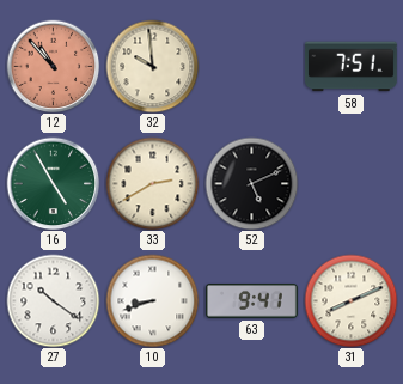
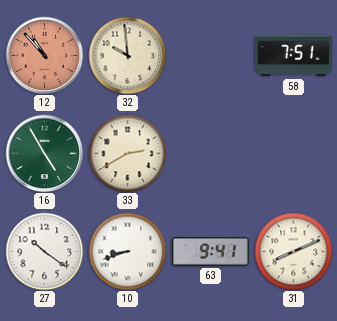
52: 5:11 -> none
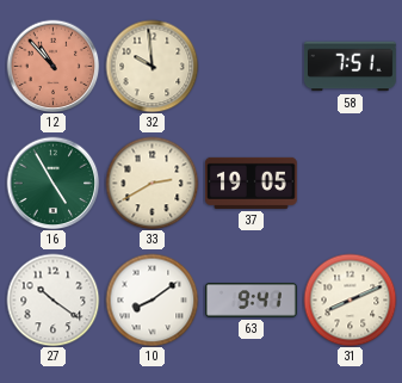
37: none -> 19:05
10: 8:42 -> 8:09
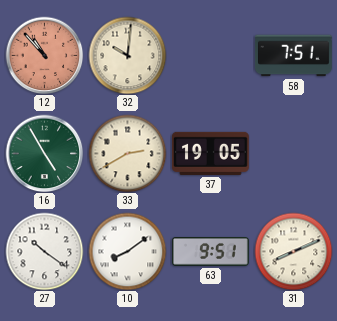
32: 9:59 -> 10:01
63: 9:41 -> 9:51
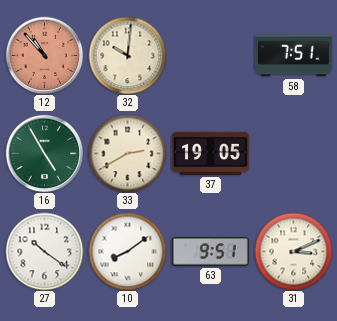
31: 8:11 -> 3:11
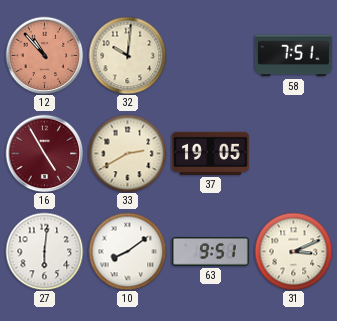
16 dial: green -> burgundy
27: 10:21 -> 6:01
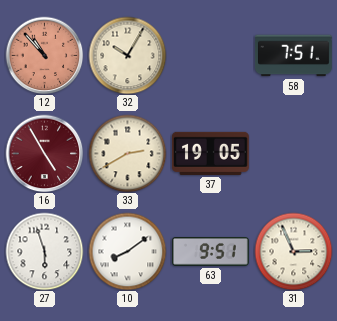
32: 10:01 -> 10:05
27: 6:01 -> 5:57
31: 3:11 -> 2:56
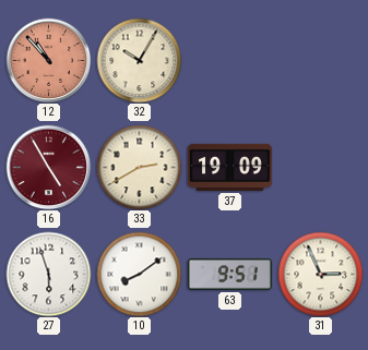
58: 7:51 -> none
37: 19:05 -> 19:09
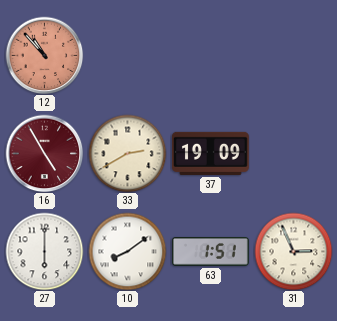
32: 10:05 -> none
27: 5:57 -> 6:00
63: 9:51 -> 1:51
